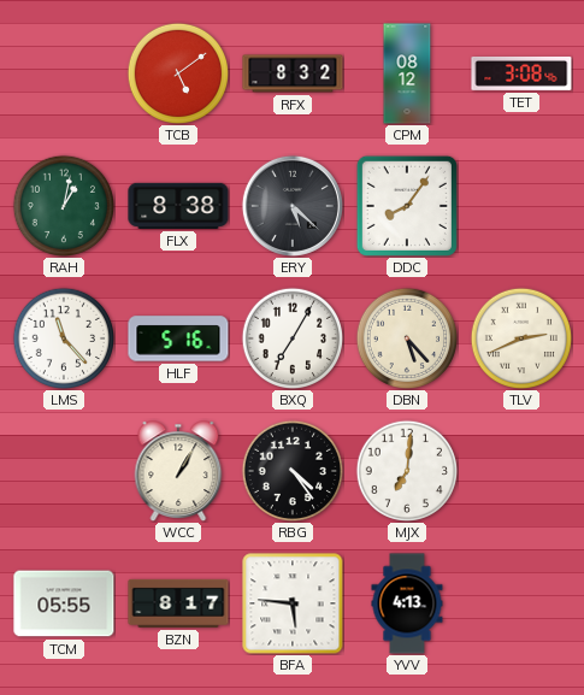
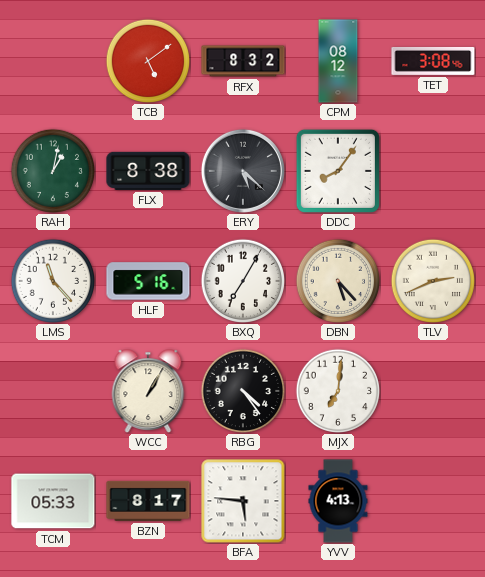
TCM: 05:55 -> 05:33
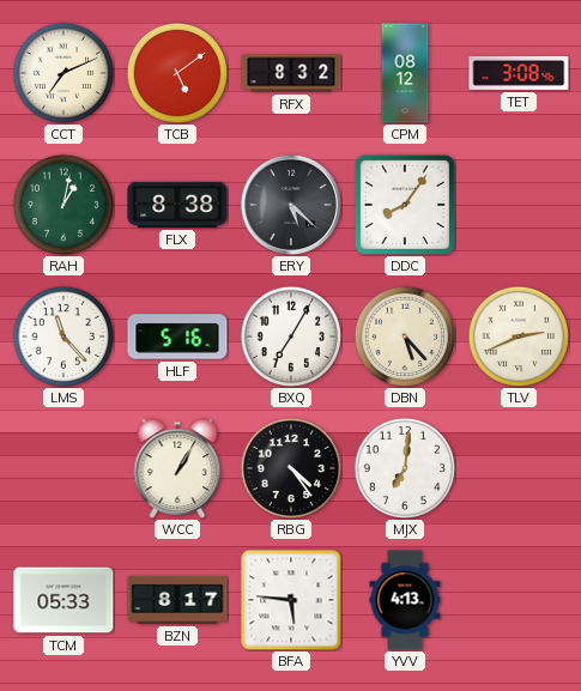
CCT: none -> 7:11
